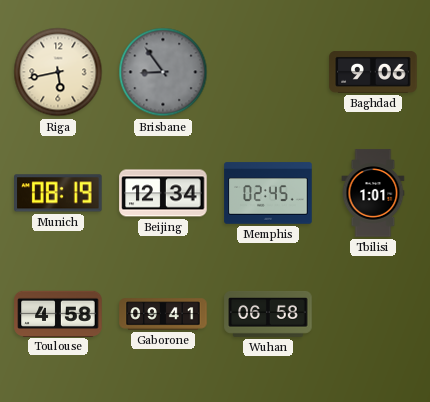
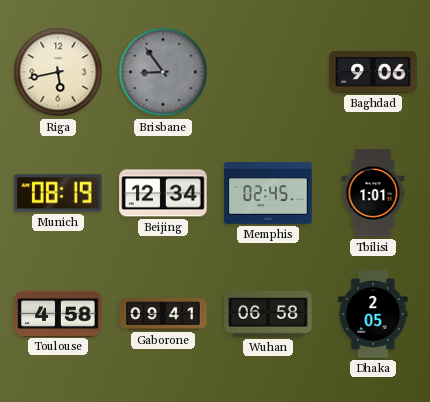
Dhaka: none -> 2:05
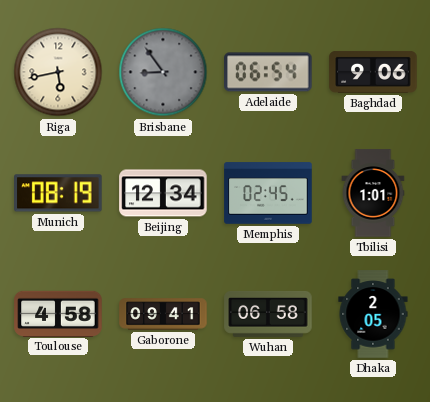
Adelaide: none -> 06:54
